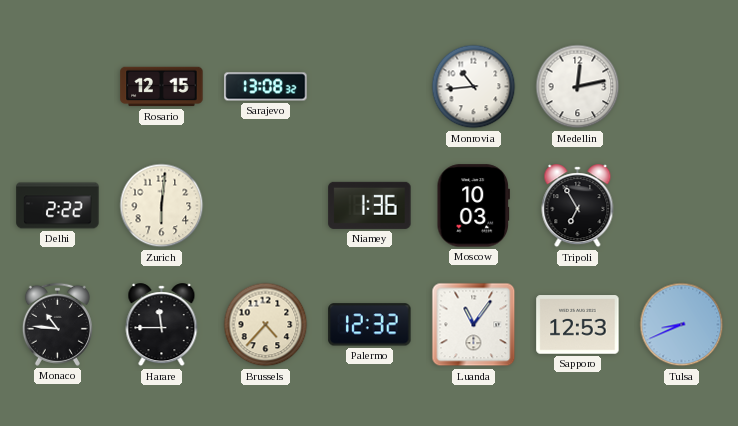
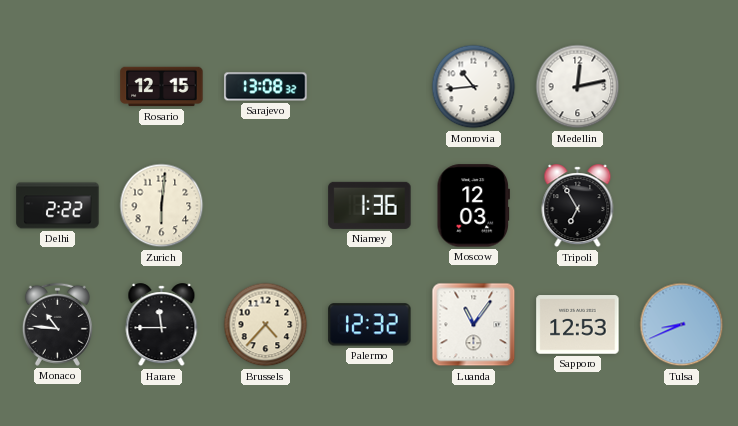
Moscow: 10:03 -> 12:03
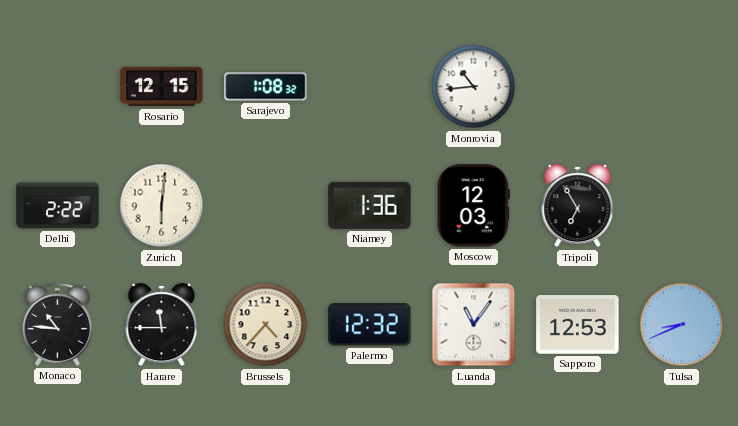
Sarajevo: 13:08 -> 1:08
Medellin: 12:13 -> none
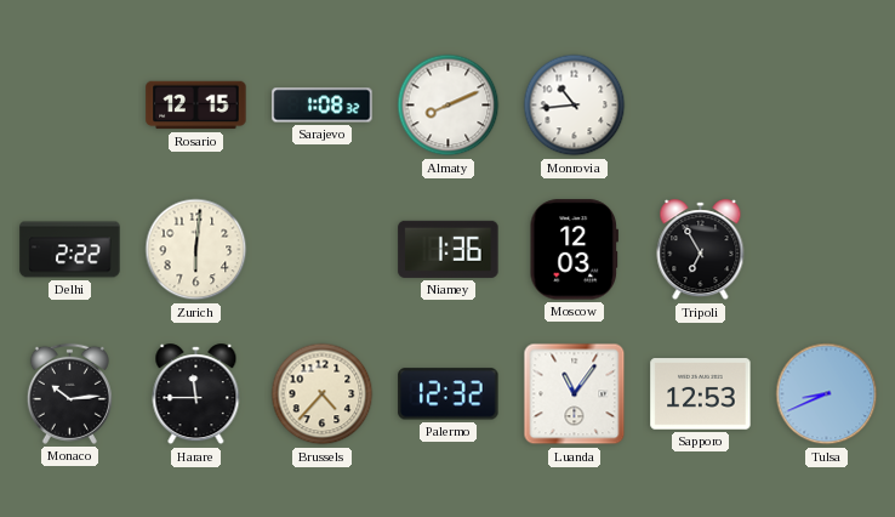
Almaty: none -> 8:11
Monaco: 10:46 -> 10:14
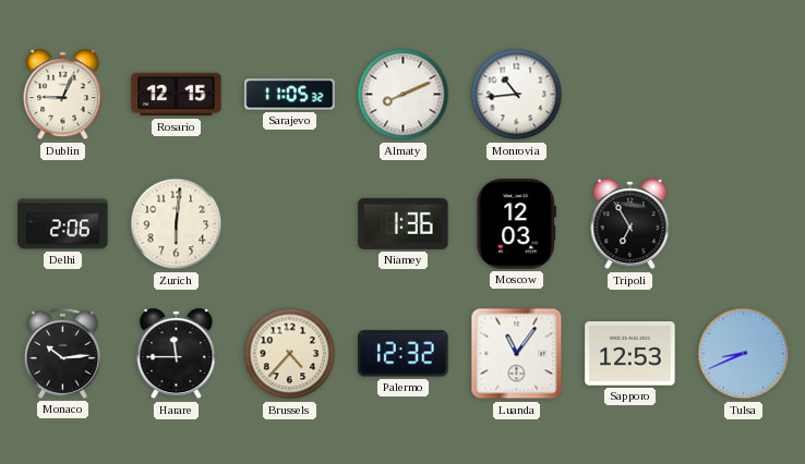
Dublin: none -> 9:04
Sarajevo: 1:08 -> 11:05
Delhi: 2:22 -> 2:06
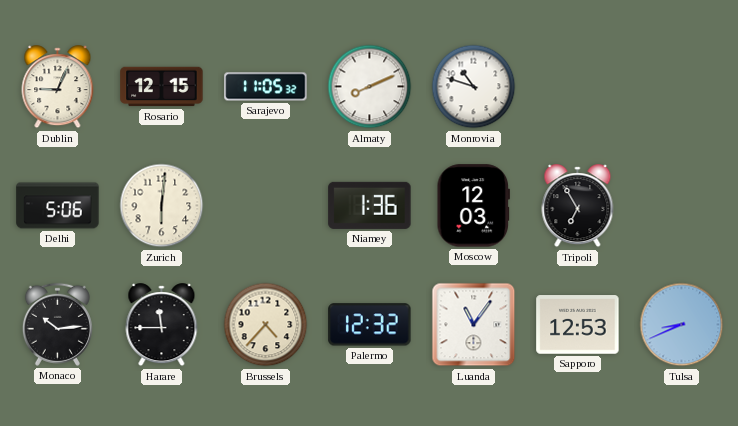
Monrovia: 10:44 -> 10:48
Delhi: 2:06 -> 5:06
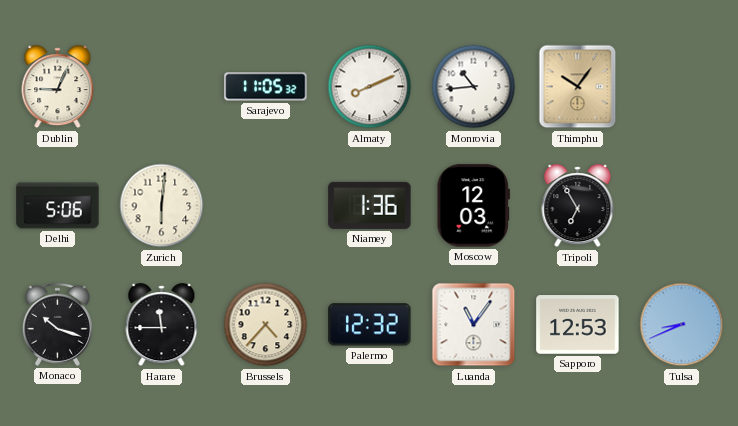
Rosario: 12:15 -> none
Monrovia: 10:48 -> 10:44
Thimphu: none -> 10:06
Monaco: 10:14 -> 10:18
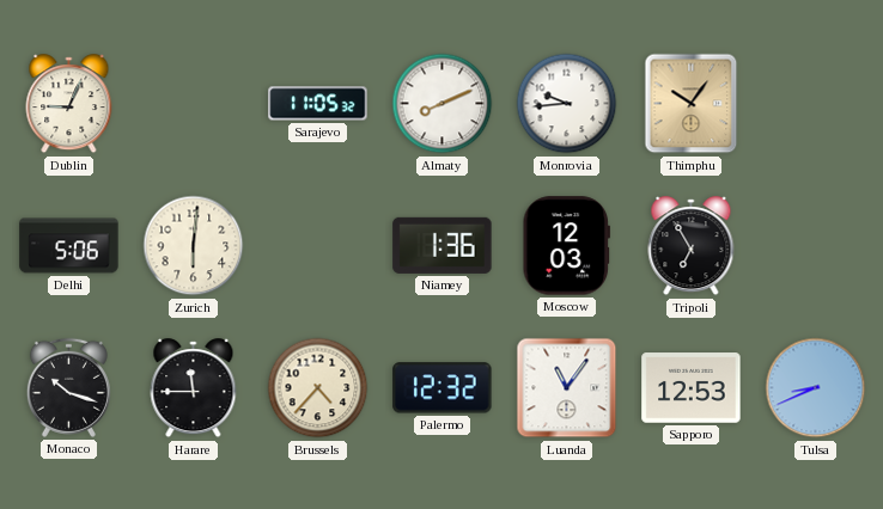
Monrovia: 10:44 -> 9:44
